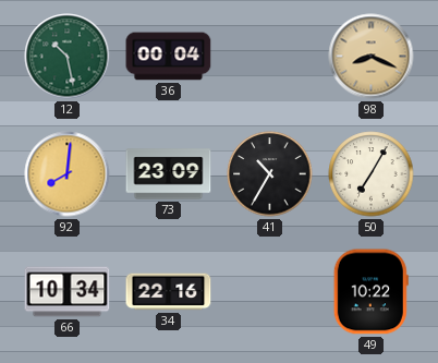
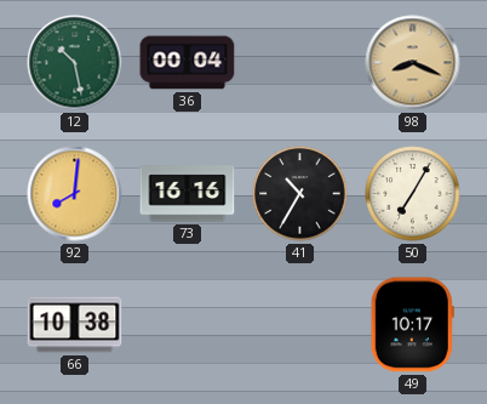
73: 23:09 -> 16:16
66: 10:34 -> 10:38
34: 22:16 -> none
49: 10:22 -> 10:17
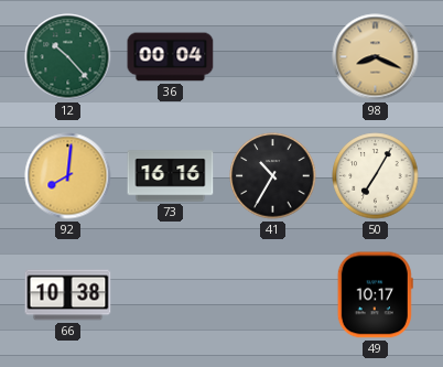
12: 10:28 -> 10:23
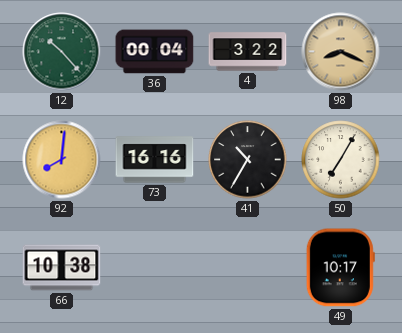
4: none -> 3:22
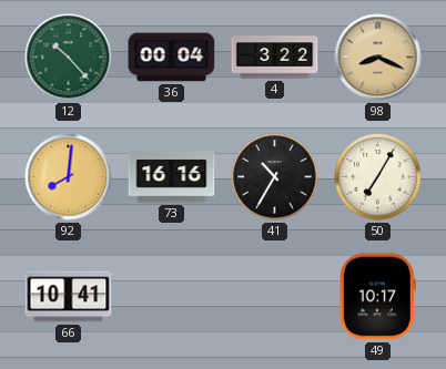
66: 10:38 -> 10:41
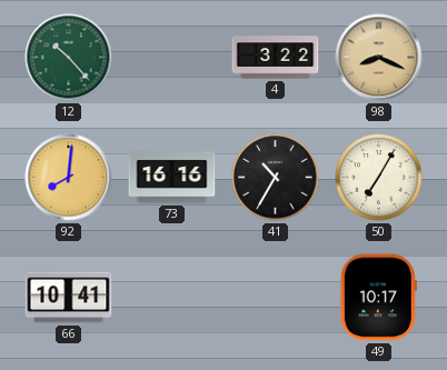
36: 00:04 -> none
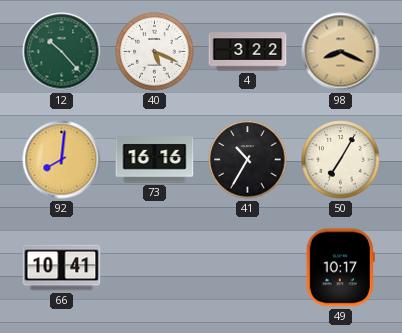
40: none -> 5:19
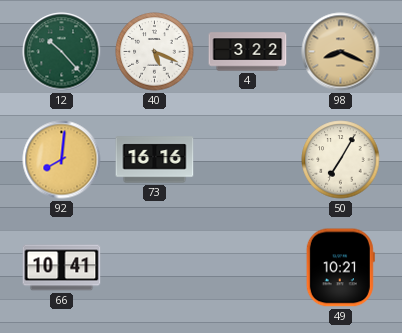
41: 10:35 -> none
49: 10:17 -> 10:21
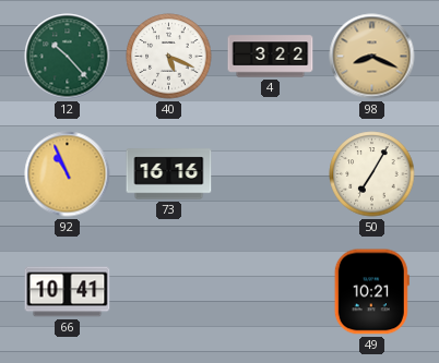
92: 8:01 -> 10:56
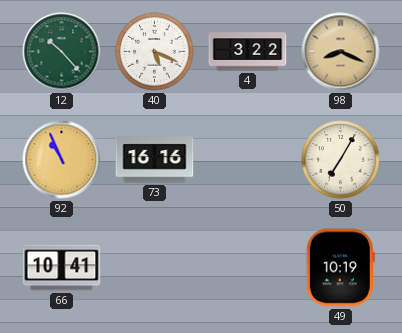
49: 10:21 -> 10:19
